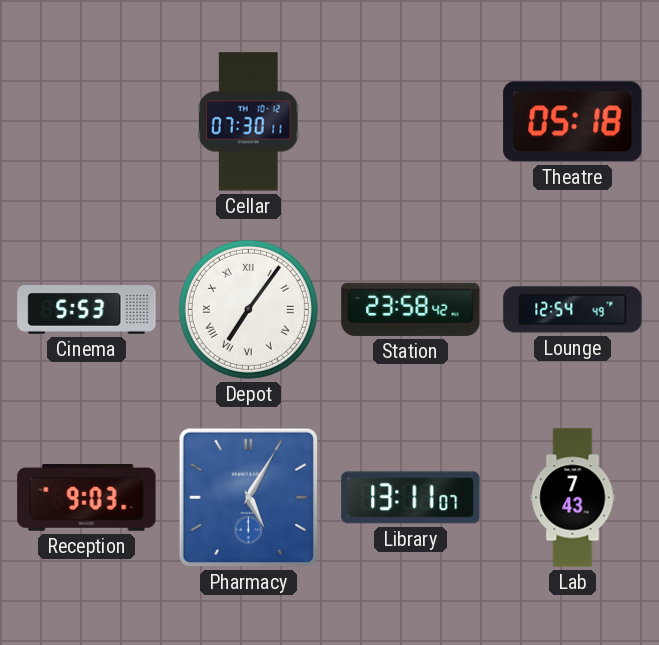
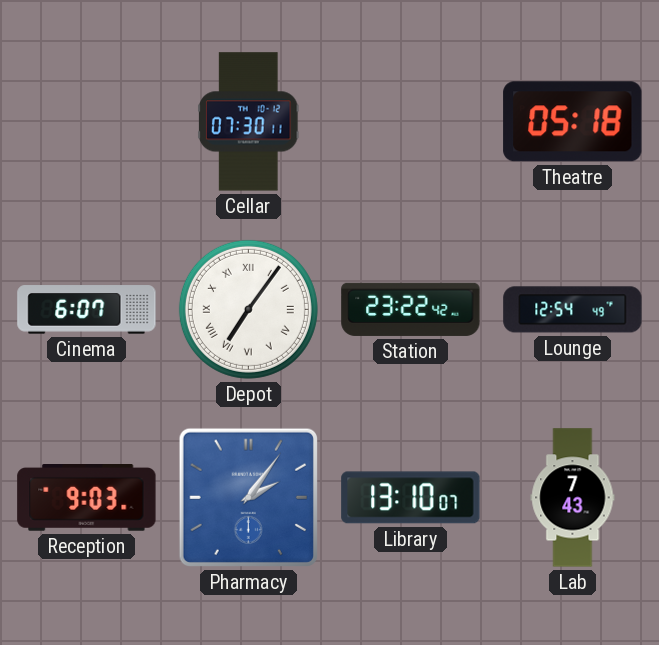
Cinema: 5:53 -> 6:07
Station: 23:58 -> 23:22
Pharmacy: 5:05 -> 2:06
Library: 13:11 -> 13:10
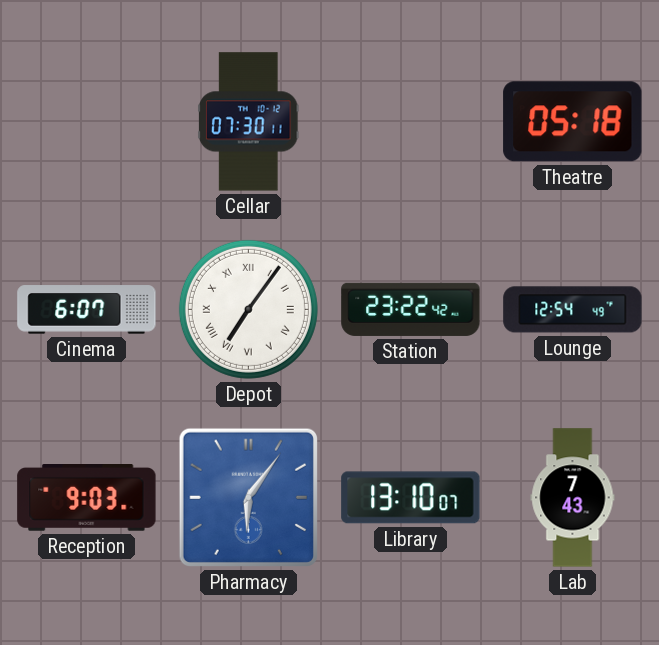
Pharmacy: 2:06 -> 6:06
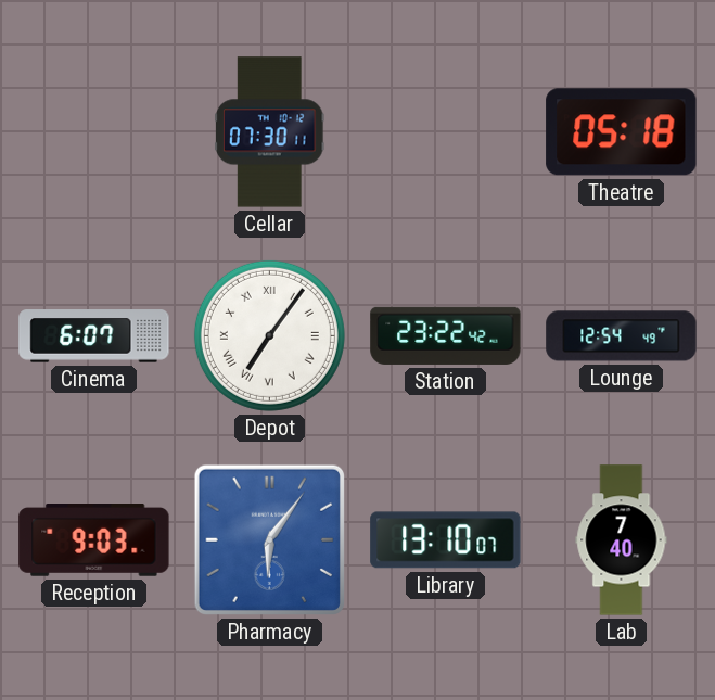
Lab: 7:43 -> 7:40
